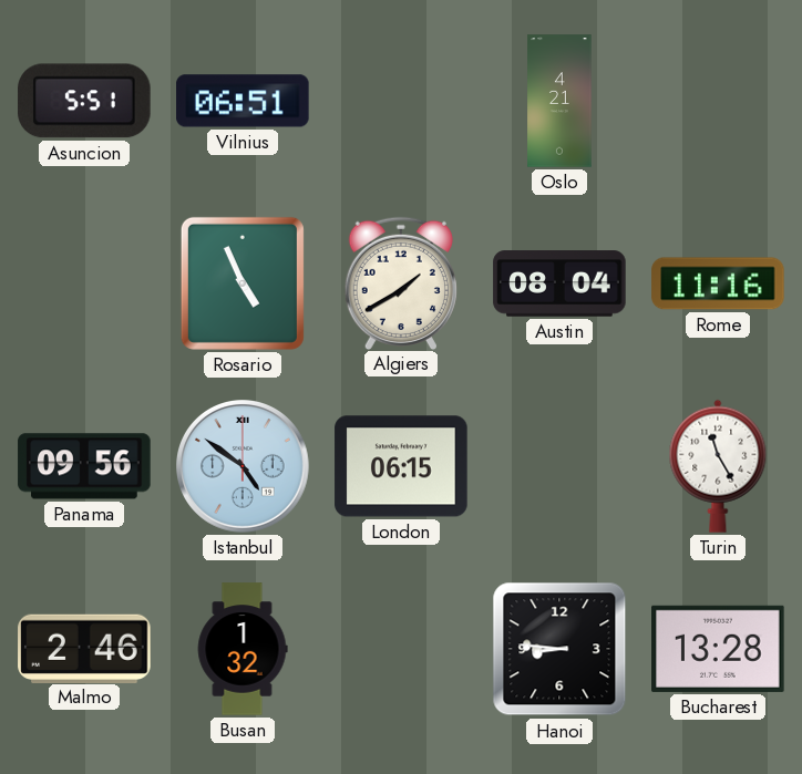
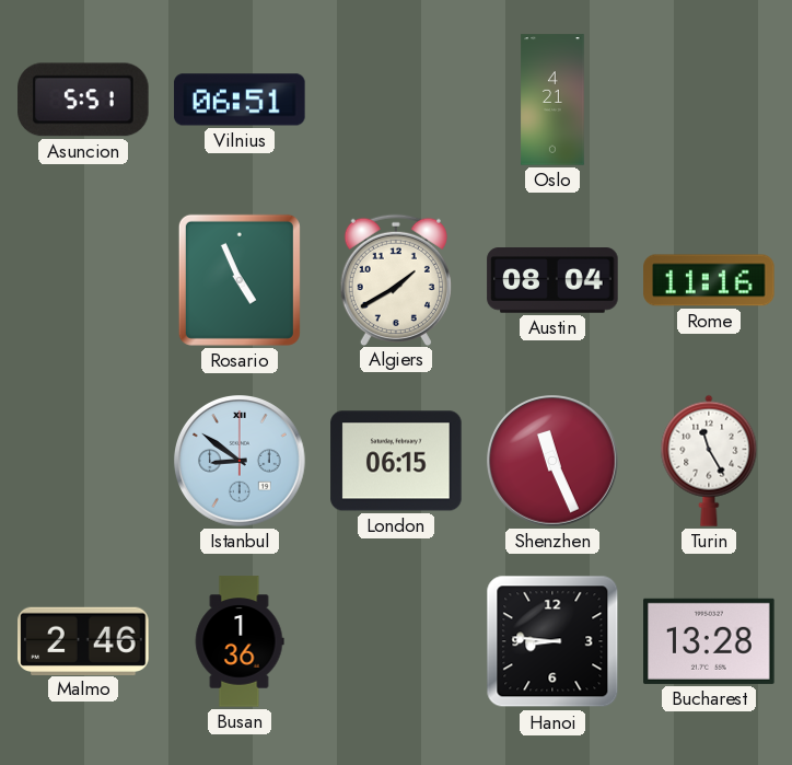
Panama: 09:56 -> none
Istanbul: 4:51 -> 8:51
Shenzhen: none -> 11:26
Busan: 1:32 -> 1:36
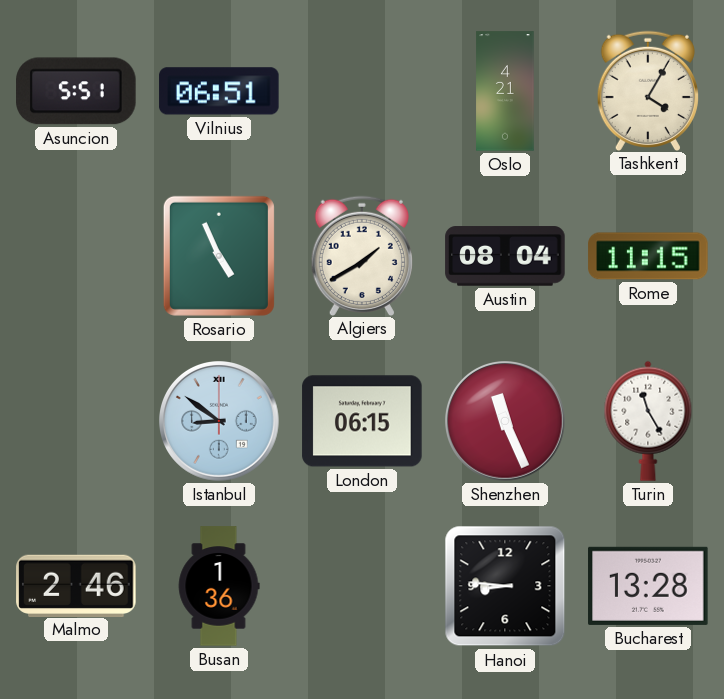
Tashkent: none -> 4:05
Rome: 11:16 -> 11:15
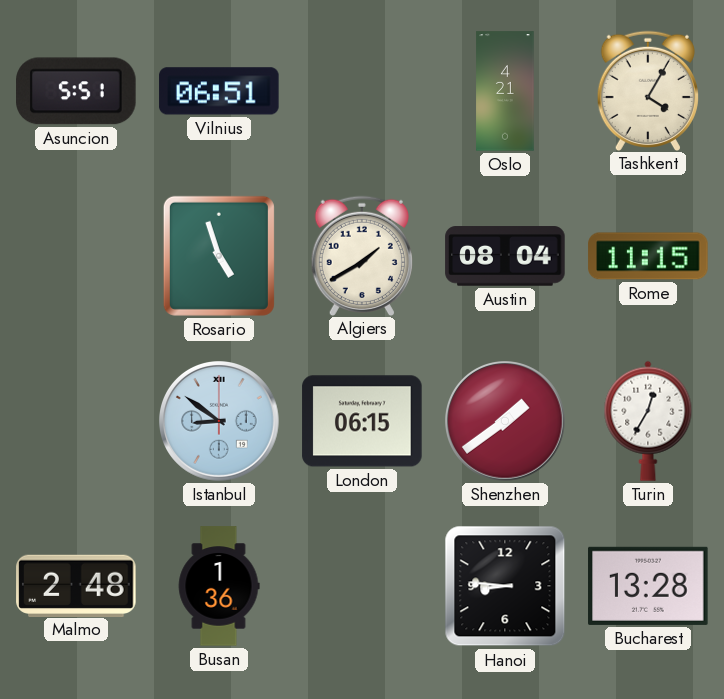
Rosario: 4:56 -> 4:57
Shenzhen: 11:26 -> 1:39
Turin: 11:25 -> 12:35
Malmo: 2:46 -> 2:48
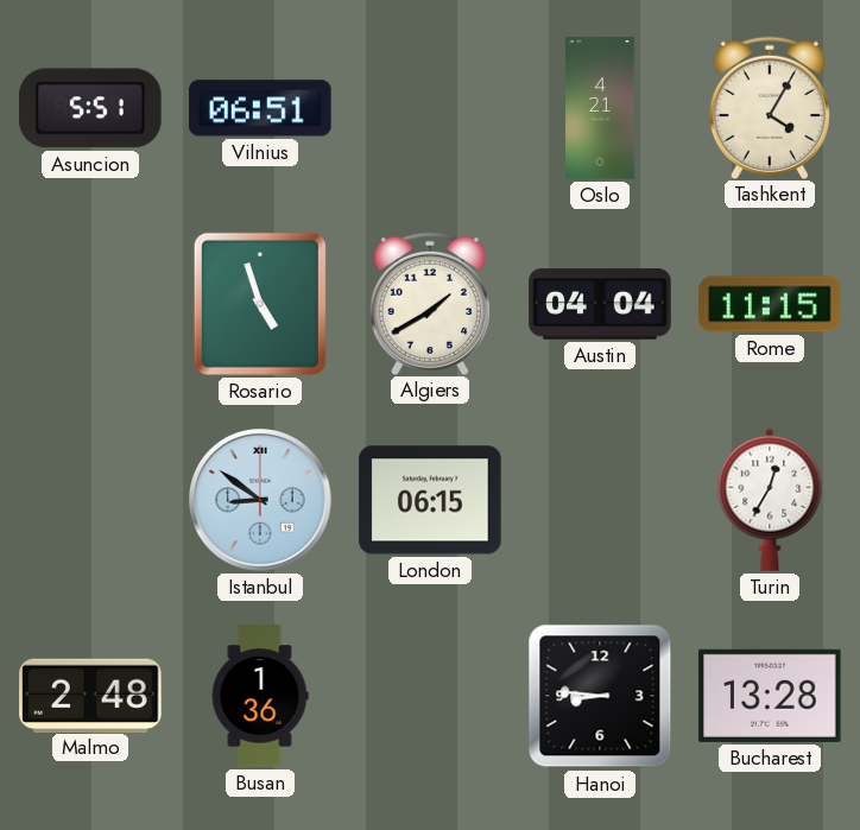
Austin: 08:04 -> 04:04
Shenzhen: 1:39 -> none
